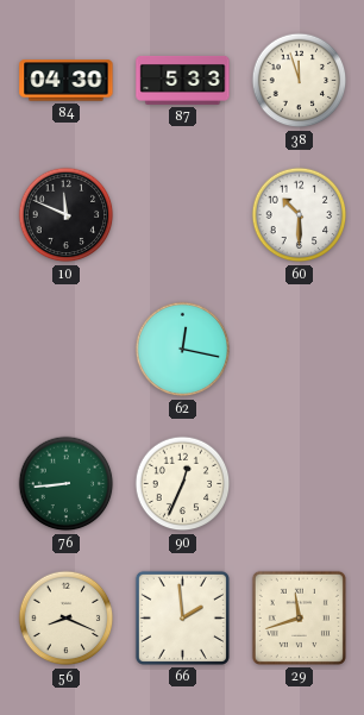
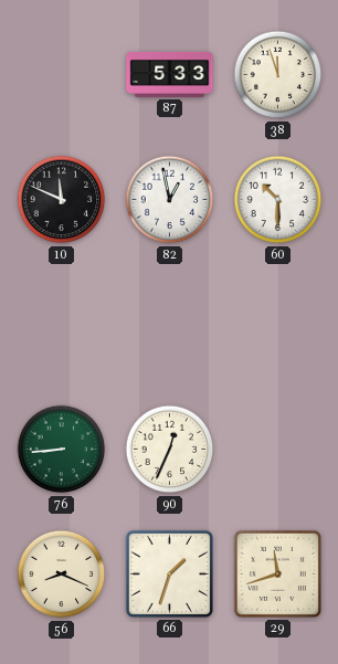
84: 04:30 -> none
82: none -> 12:58
62: 12:17 -> none
66: 1:59 -> 1:33
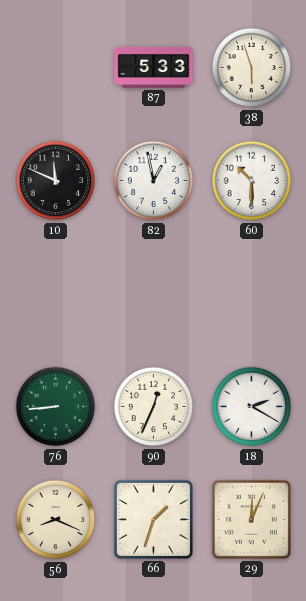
38: 11:57 -> 5:57
18: none -> 2:20
29: 11:42 -> 12:04
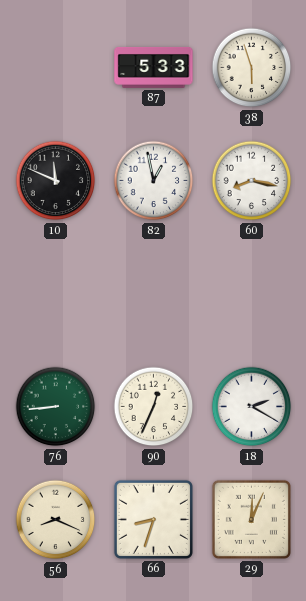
60: 10:30 -> 8:17
66: 1:33 -> 8:33
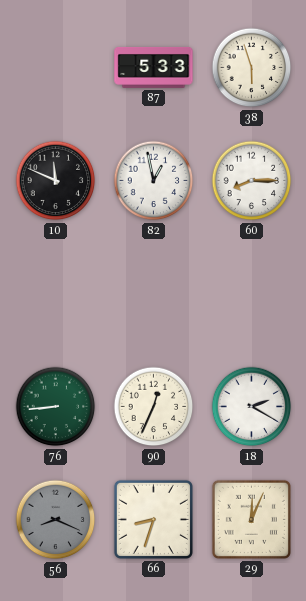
60: 8:17 -> 8:15
56 dial: cream -> grey
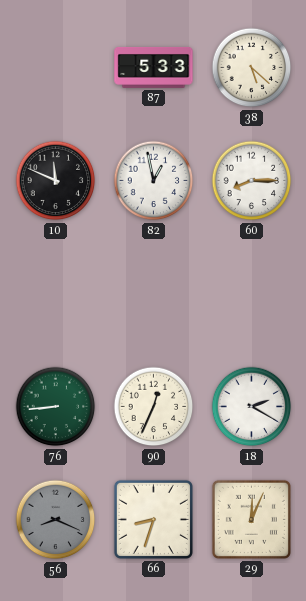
38: 5:57 -> 5:22
